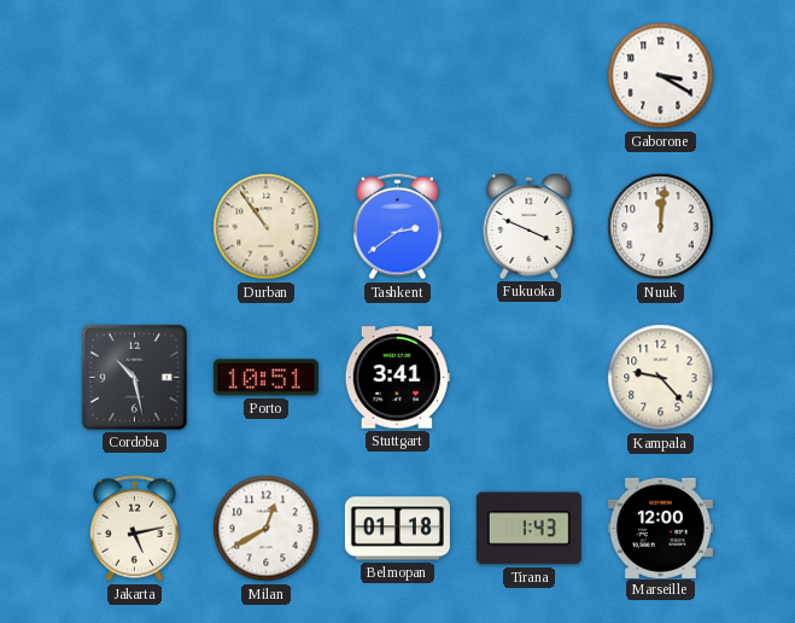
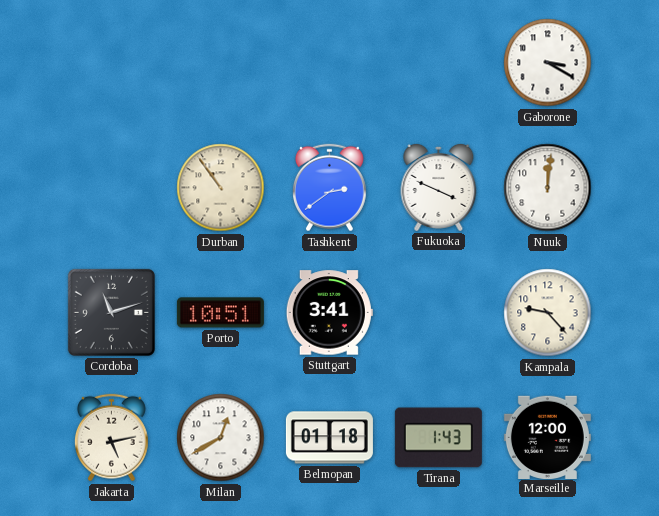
Cordoba: 10:28 -> 11:12
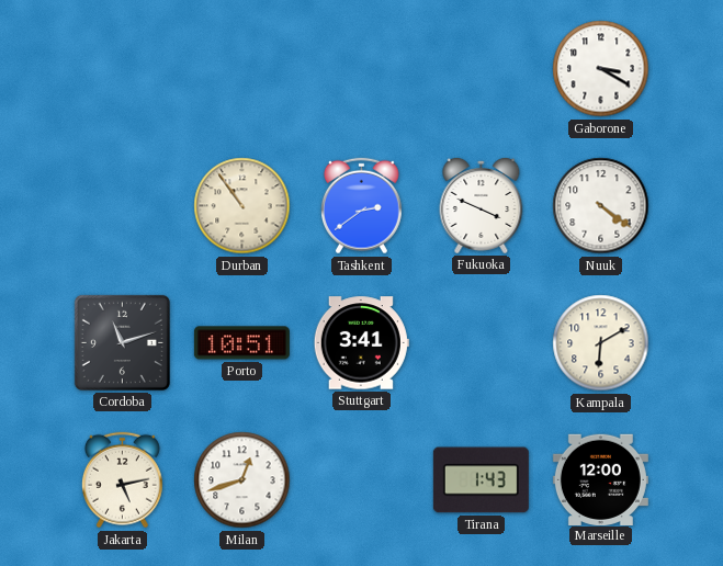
Nuuk: 12:01 -> 4:21
Kampala: 9:23 -> 6:10
Milan: 12:40 -> 12:42
Belmopan: 01:18 -> none
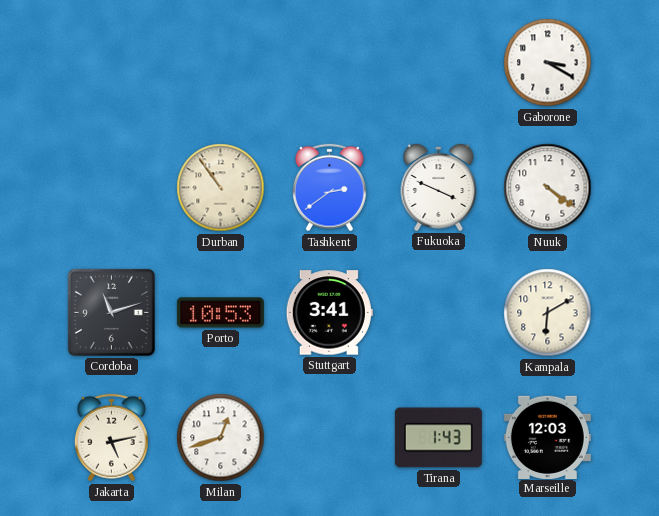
Porto: 10:51 -> 10:53
Marseille: 12:00 -> 12:03
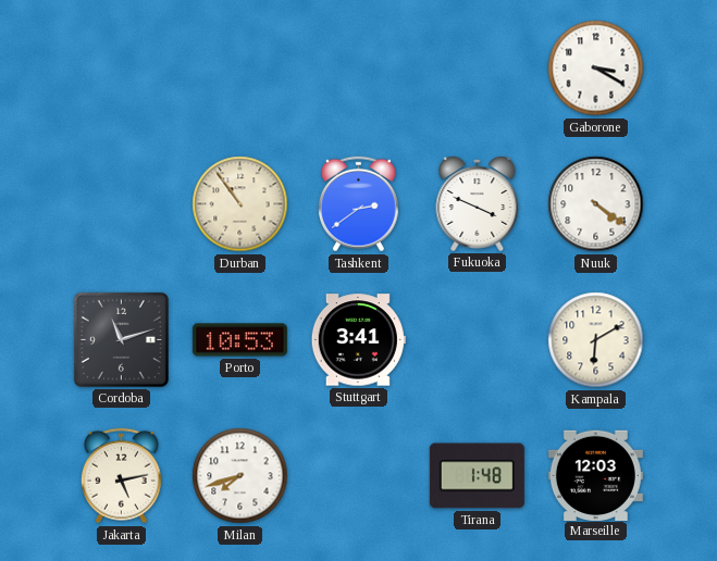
Milan: 12:42 -> 7:42
Tirana: 1:43 -> 1:48
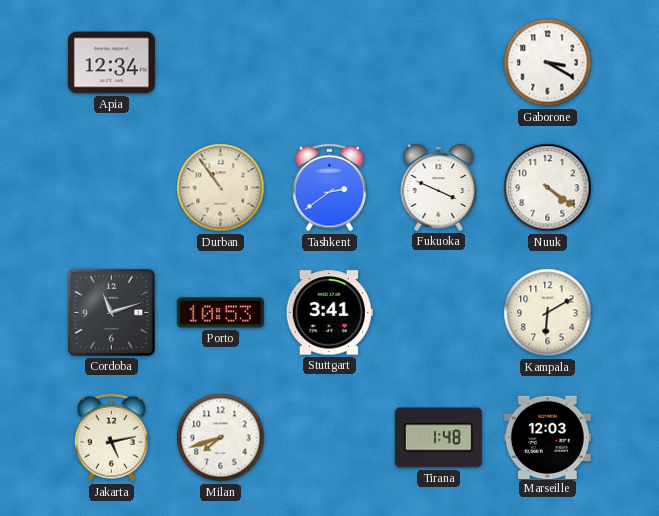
Apia: none -> 12:34
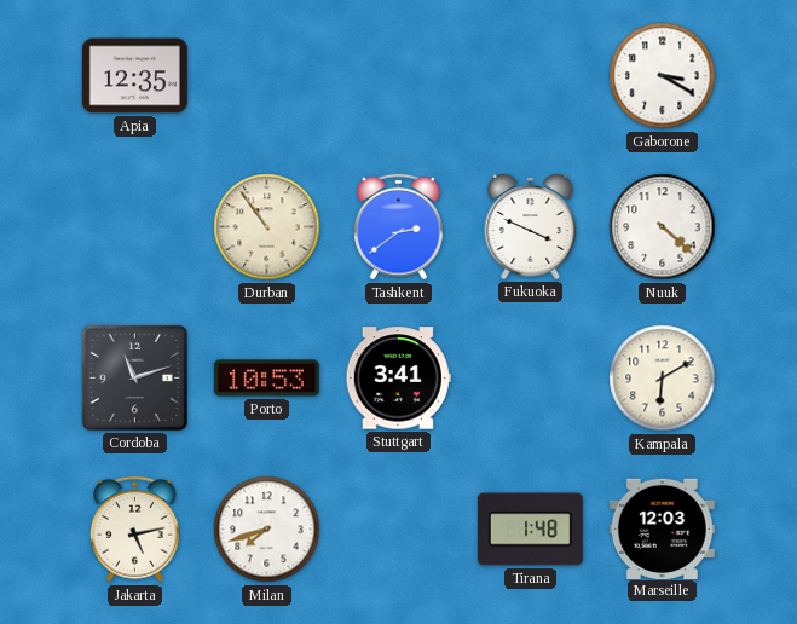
Apia: 12:34 -> 12:35
Nuuk: 4:21 -> 4:22
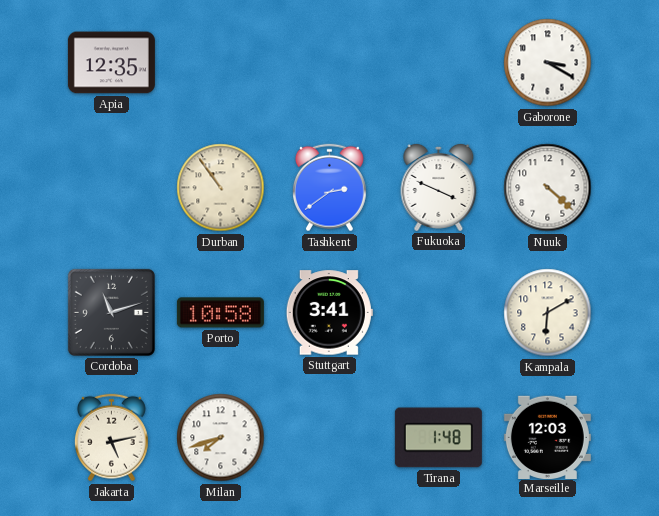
Porto: 10:53 -> 10:58
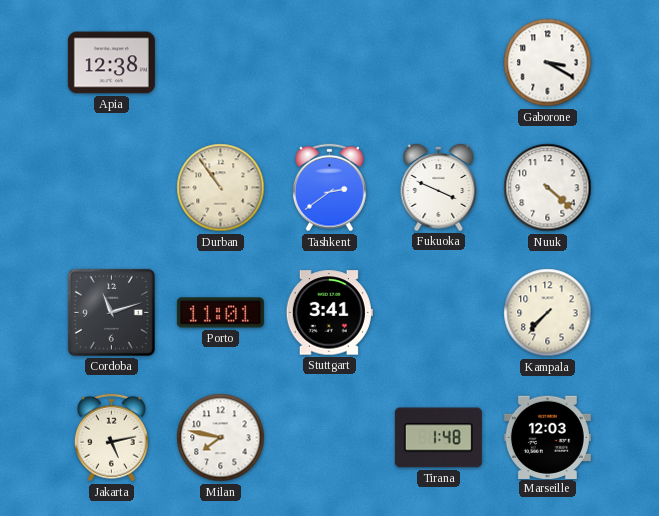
Apia: 12:35 -> 12:38
Porto: 10:58 -> 11:01
Kampala: 6:10 -> 7:37
Milan: 7:42 -> 7:47
